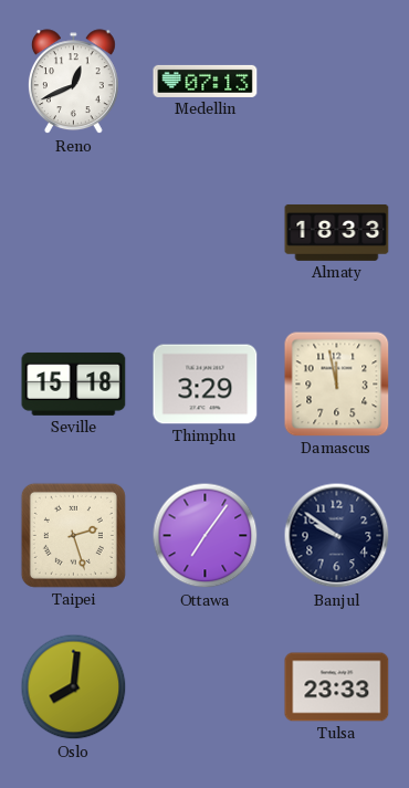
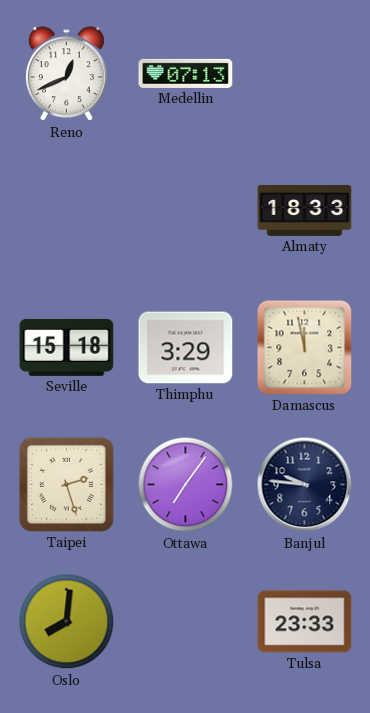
Banjul: 9:51 -> 9:46
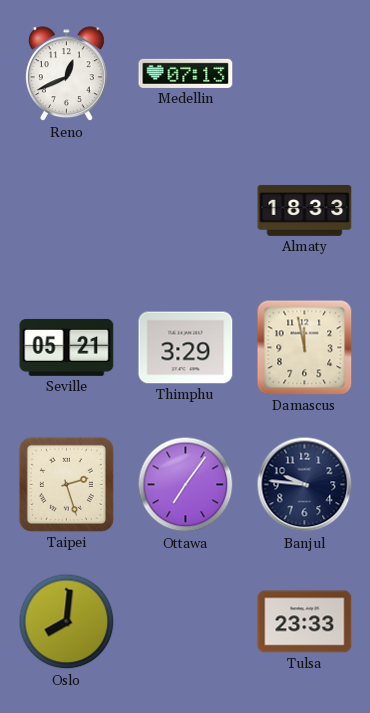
Seville: 15:18 -> 05:21
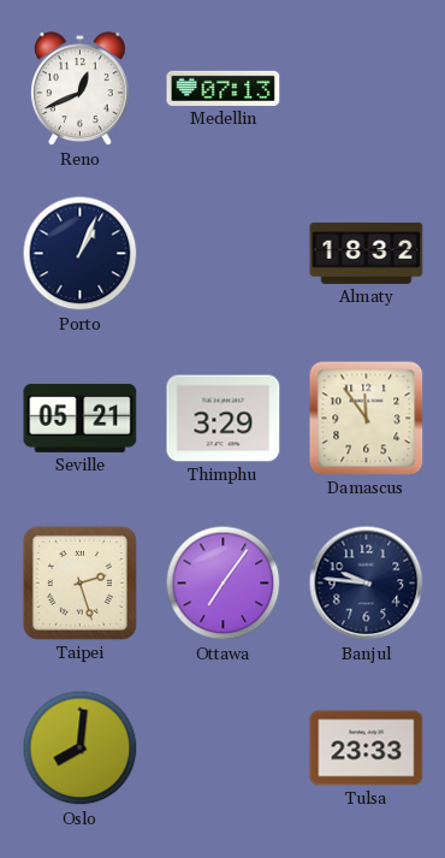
Porto: none -> 1:04
Almaty: 18:33 -> 18:32
Damascus: 11:58 -> 11:54
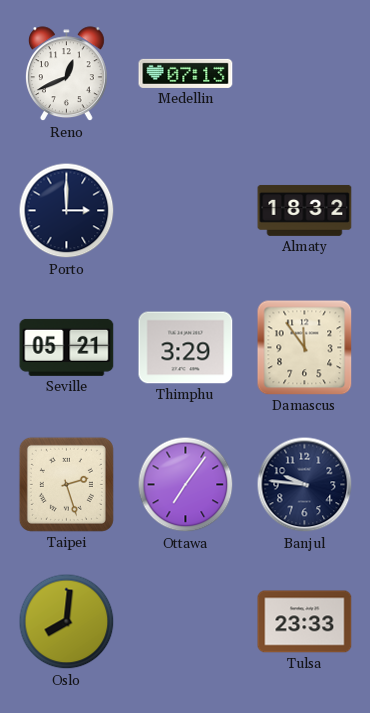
Porto: 1:04 -> 3:00
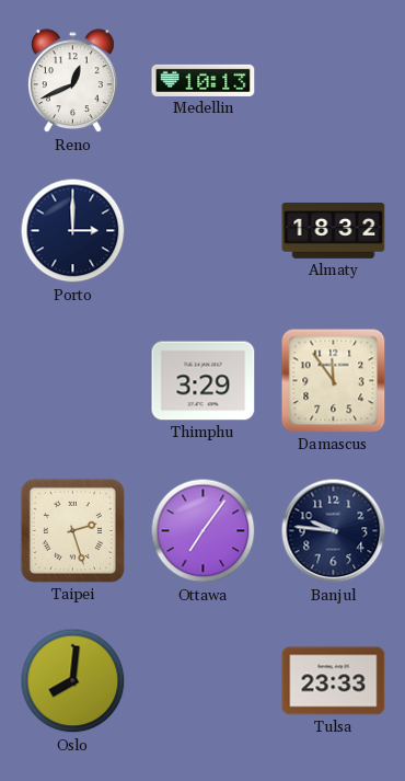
Medellin: 07:13 -> 10:13
Seville: 05:21 -> none
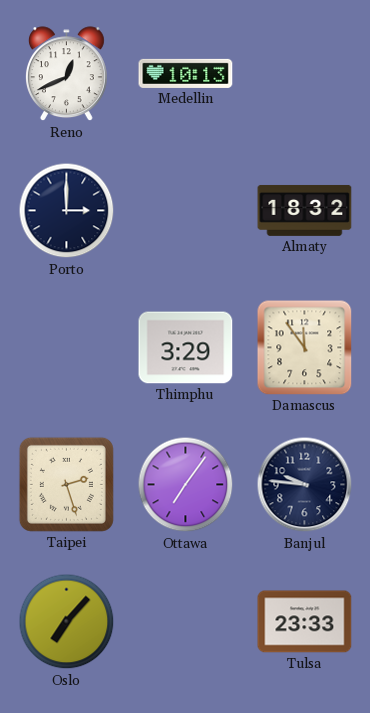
Oslo: 8:01 -> 7:07
